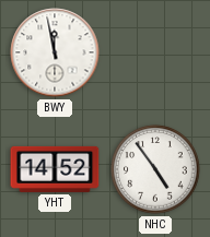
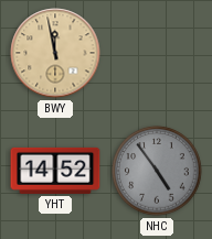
BWY dial: white -> champagne
NHC dial: white -> grey
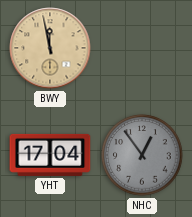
YHT: 14:52 -> 17:04
NHC: 4:54 -> 12:54
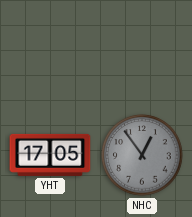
BWY: 11:58 -> none
YHT: 17:04 -> 17:05
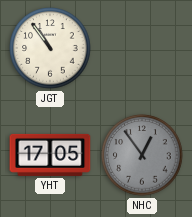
JGT: none -> 10:54
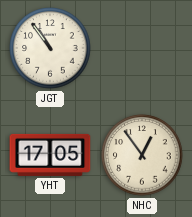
NHC dial: grey -> cream
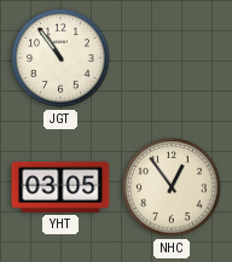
YHT: 17:05 -> 03:05
